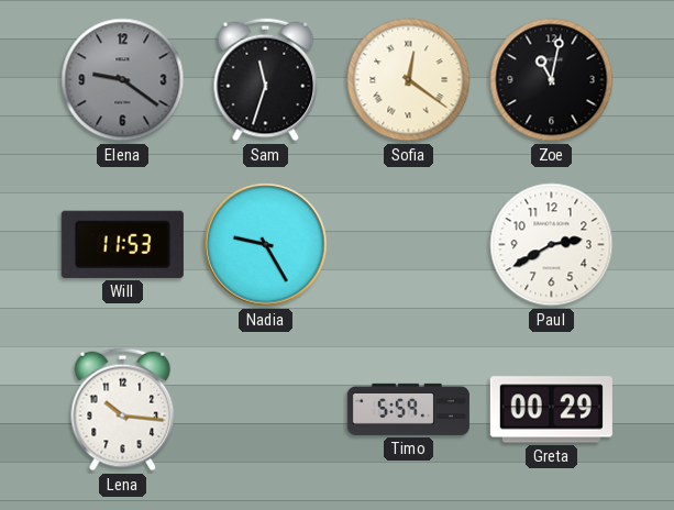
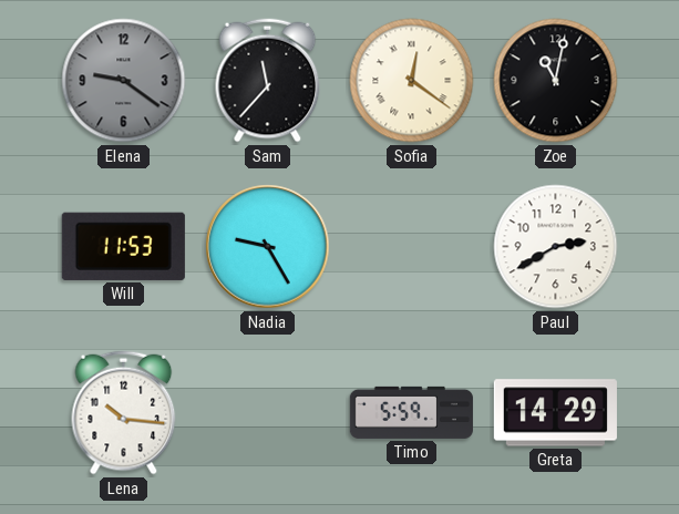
Sam: 11:33 -> 11:37
Greta: 00:29 -> 14:29
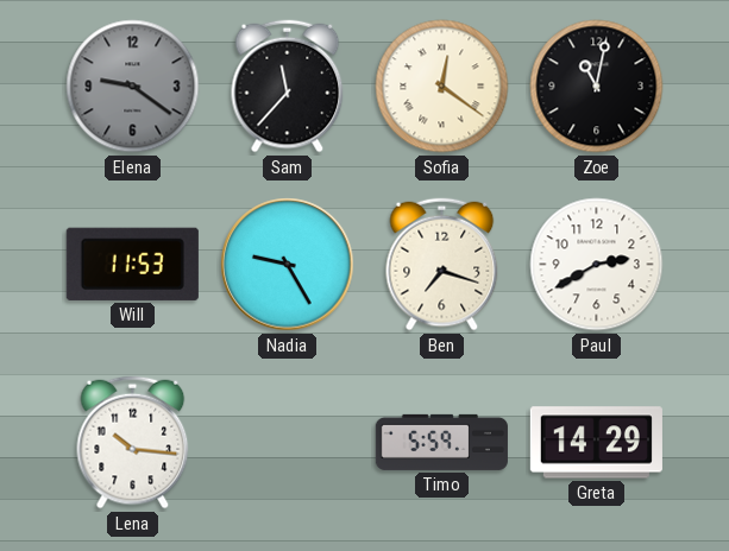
Ben: none -> 7:18
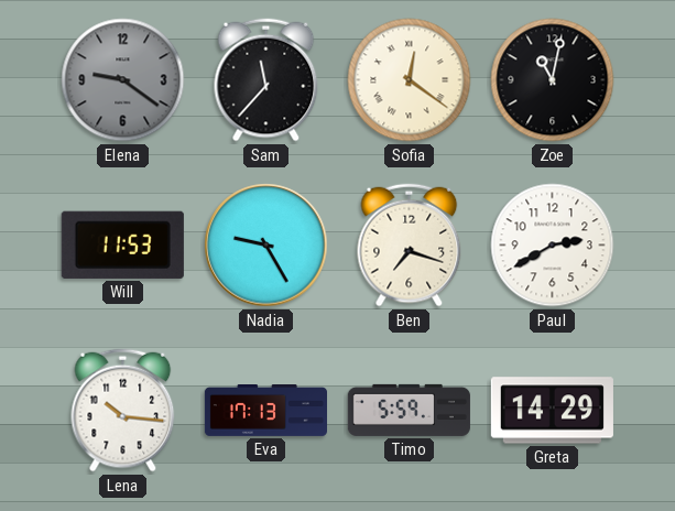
Eva: none -> 17:13
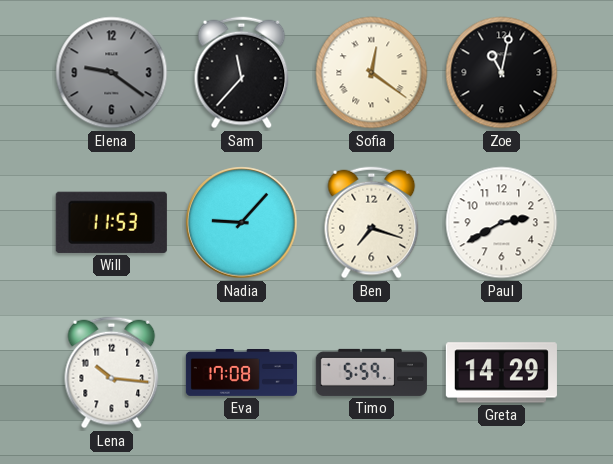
Nadia: 9:25 -> 9:07
Eva: 17:13 -> 17:08
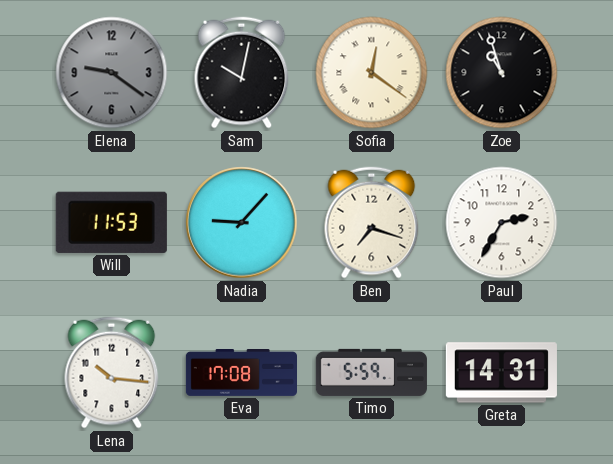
Sam: 11:37 -> 10:02
Zoe: 11:02 -> 10:57
Paul: 2:40 -> 2:35
Greta: 14:29 -> 14:31
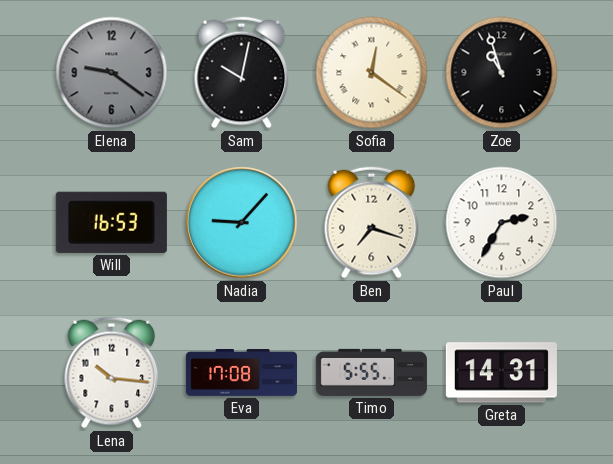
Will: 11:53 -> 16:53
Timo: 5:59 -> 5:55
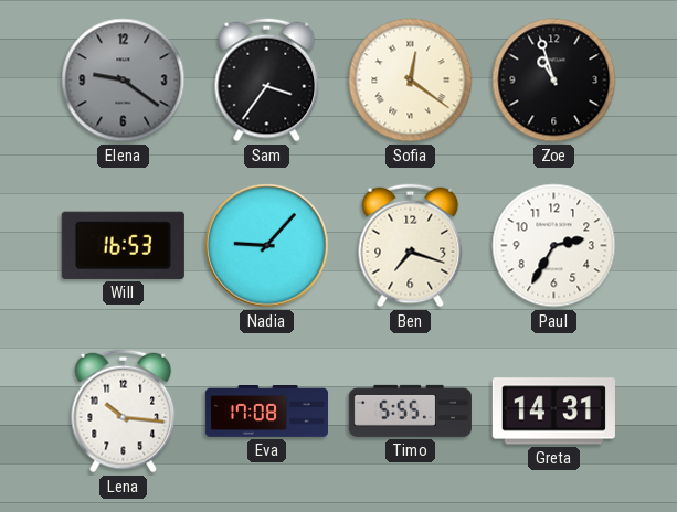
Sam: 10:02 -> 3:36
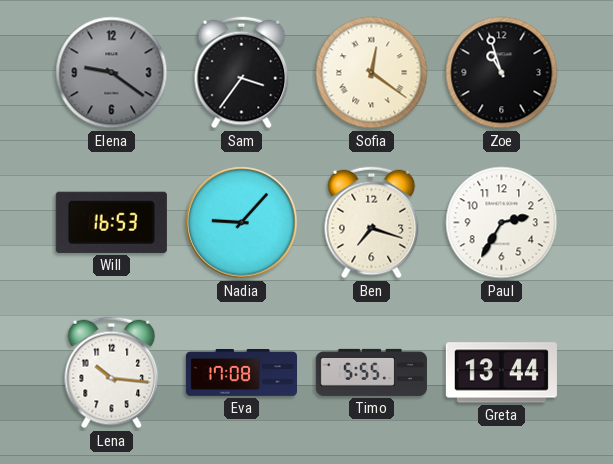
Greta: 14:31 -> 13:44
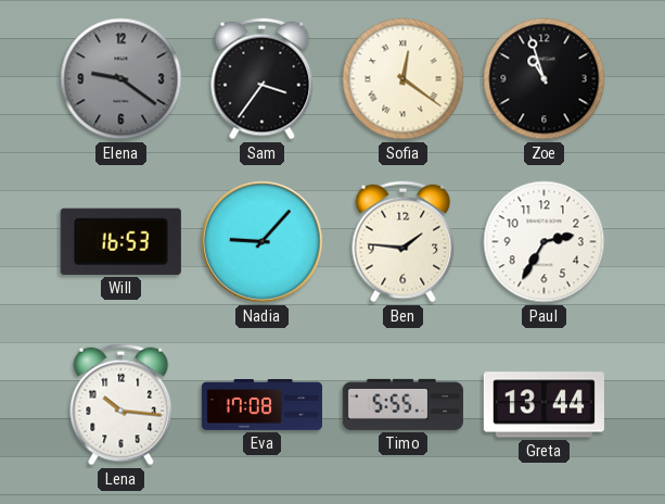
Ben: 7:18 -> 1:46
